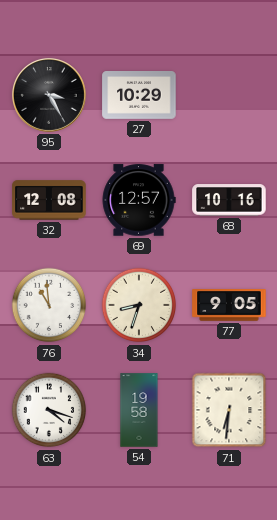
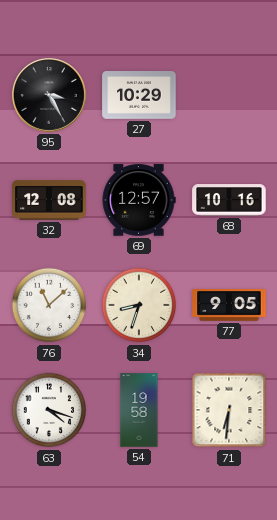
76: 10:59 -> 11:08
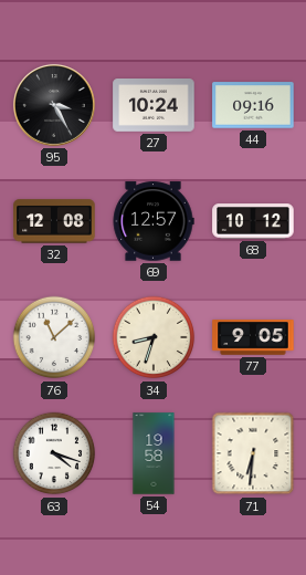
27: 10:29 -> 10:24
44: none -> 09:16
68: 10:16 -> 10:12
